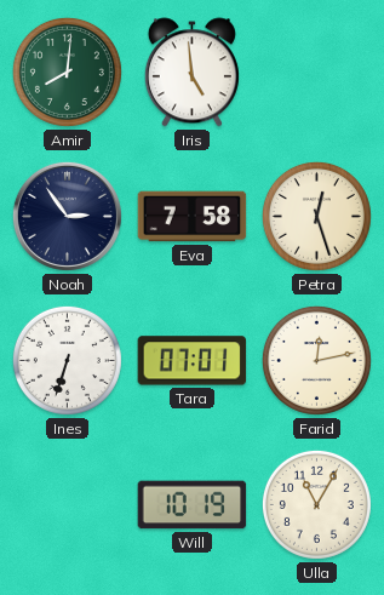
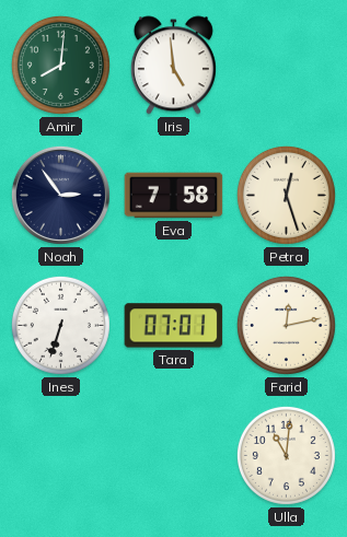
Will: 10:19 -> none
Ulla: 11:05 -> 11:01
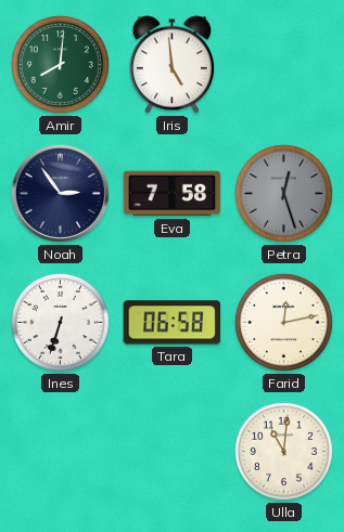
Petra dial: cream -> grey
Tara: 07:01 -> 06:58
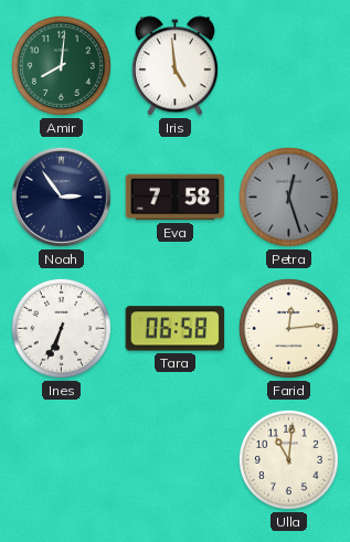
Ines: 6:33 -> 6:34
Farid: 12:13 -> 12:14
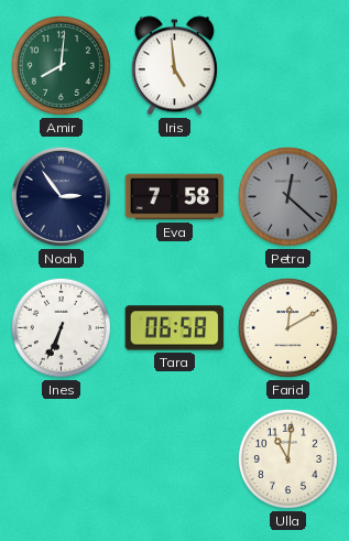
Petra: 12:27 -> 12:22
Farid: 12:14 -> 12:10
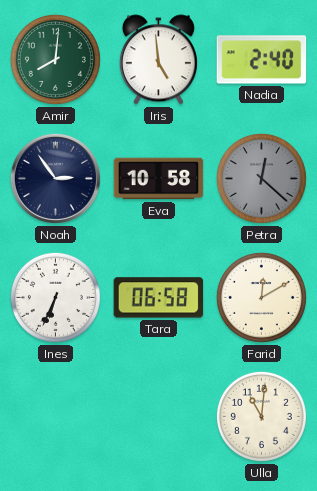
Nadia: none -> 2:40
Eva: 7:58 -> 10:58
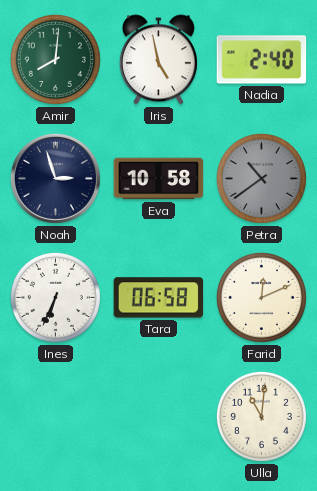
Iris: 4:59 -> 4:58
Noah: 2:54 -> 2:57
Petra: 12:22 -> 10:39
Farid: 12:10 -> 12:11
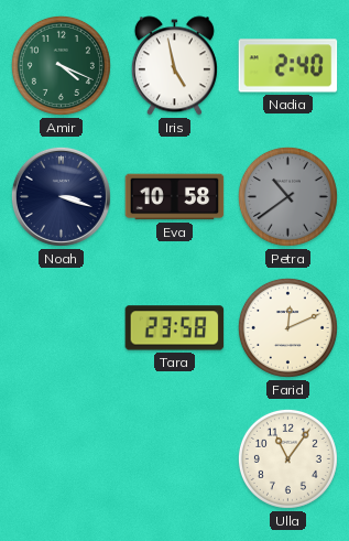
Amir: 8:01 -> 4:19
Noah: 2:57 -> 3:18
Ines: 6:34 -> none
Tara: 06:58 -> 23:58
Ulla: 11:01 -> 11:06
